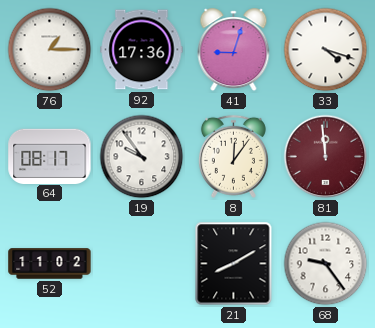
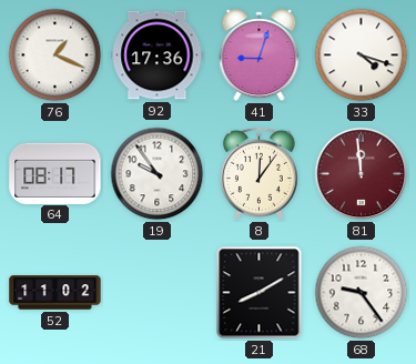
76: 1:15 -> 1:19
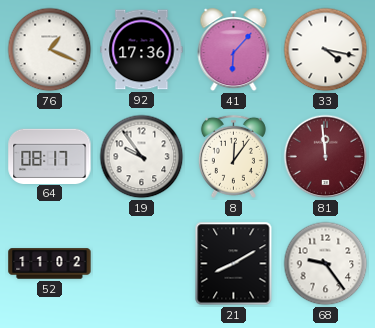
41: 9:03 -> 6:07
33: 4:18 -> 4:17
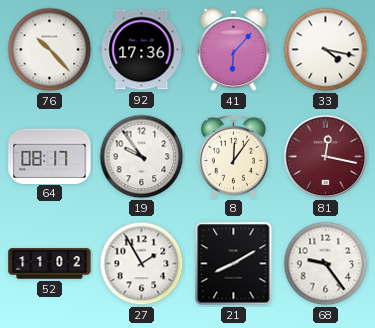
76: 1:19 -> 10:23
81: 11:59 -> 12:17
27: none -> 1:55
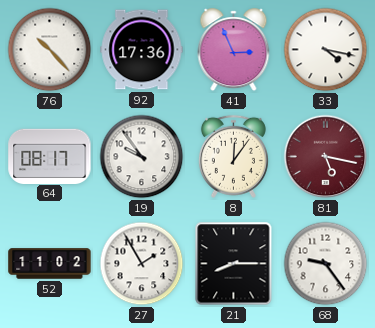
41: 6:07 -> 2:56
81: 12:17 -> 5:17
21: 8:10 -> 8:15
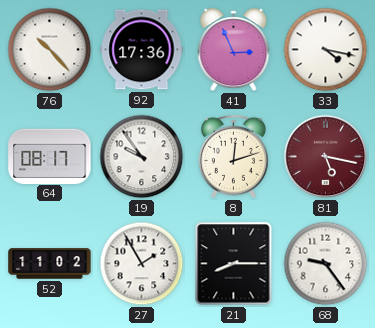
8: 12:06 -> 12:12
